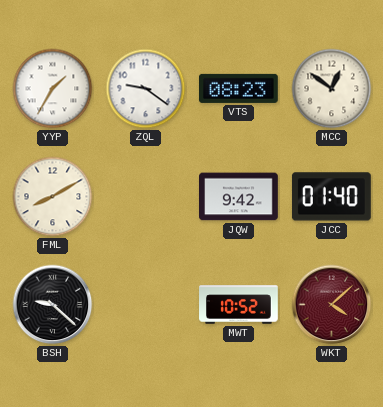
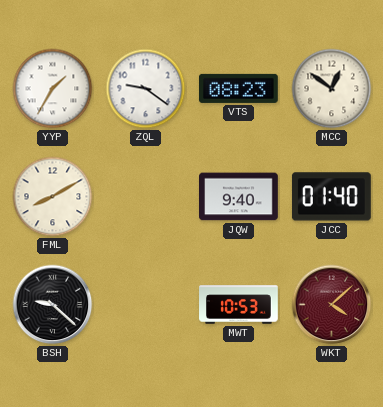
JQW: 9:42 -> 9:40
MWT: 10:52 -> 10:53
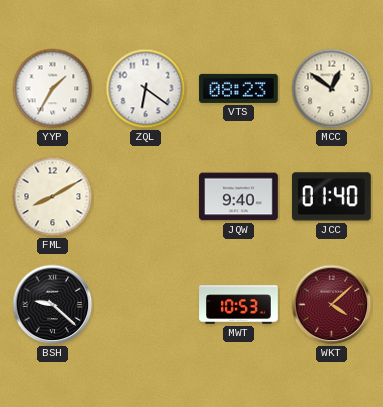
ZQL: 9:21 -> 6:21
